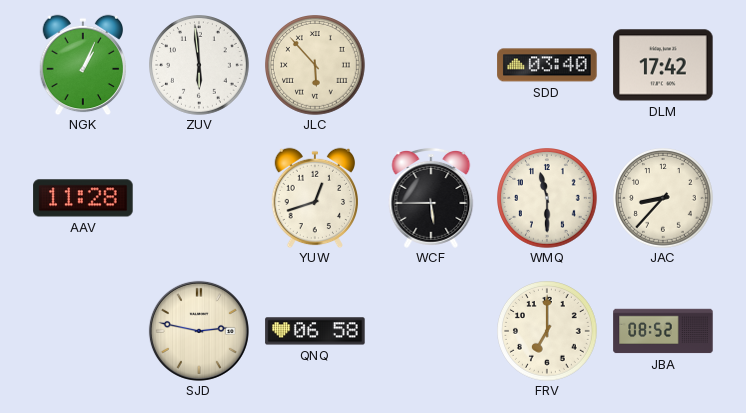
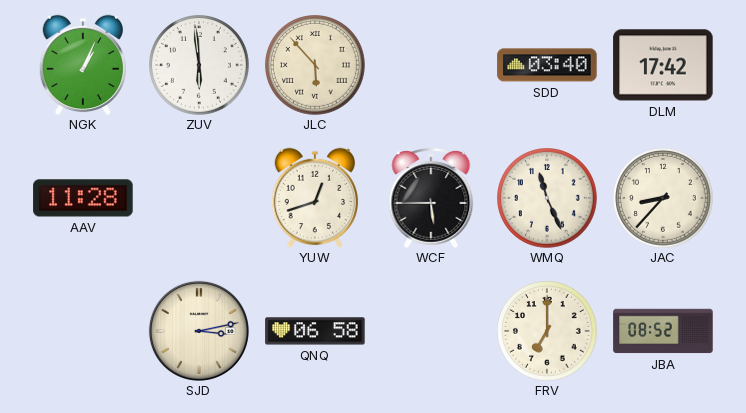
WMQ: 11:30 -> 11:26
SJD: 2:47 -> 3:13
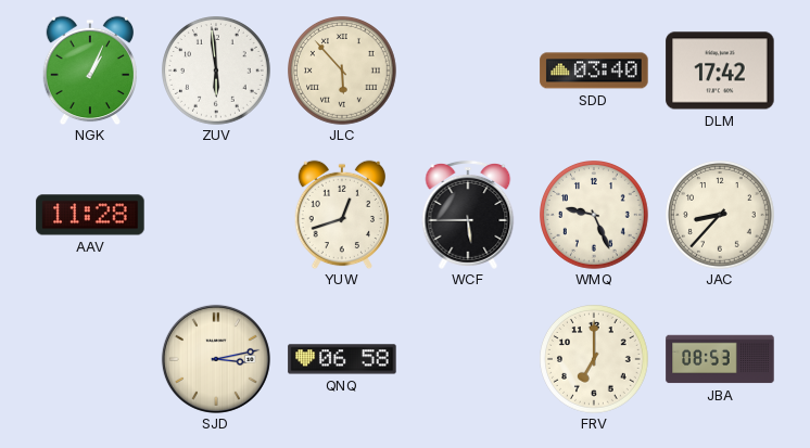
WMQ: 11:26 -> 9:26
JBA: 08:52 -> 08:53
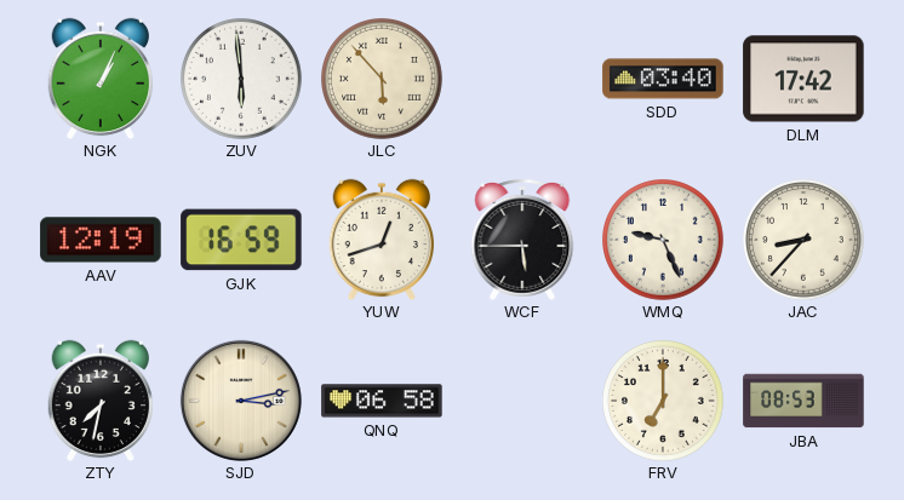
AAV: 11:28 -> 12:19
GJK: none -> 16:59
ZTY: none -> 7:32
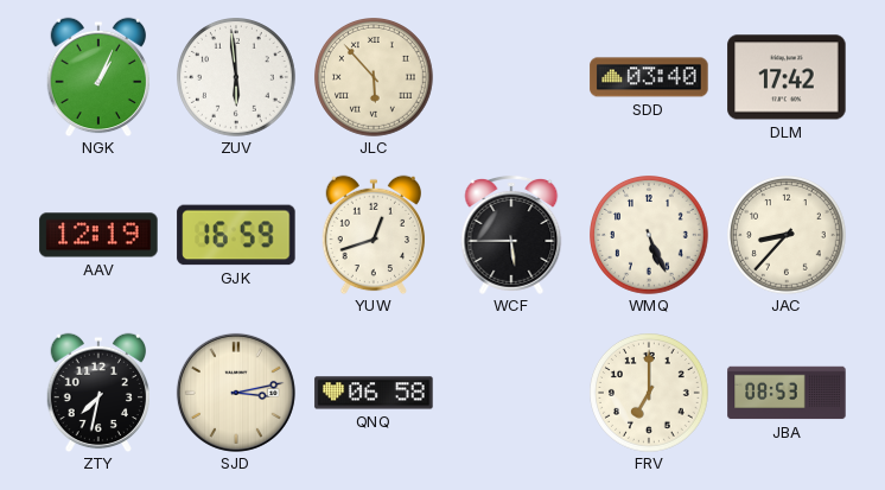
WMQ: 9:26 -> 5:26
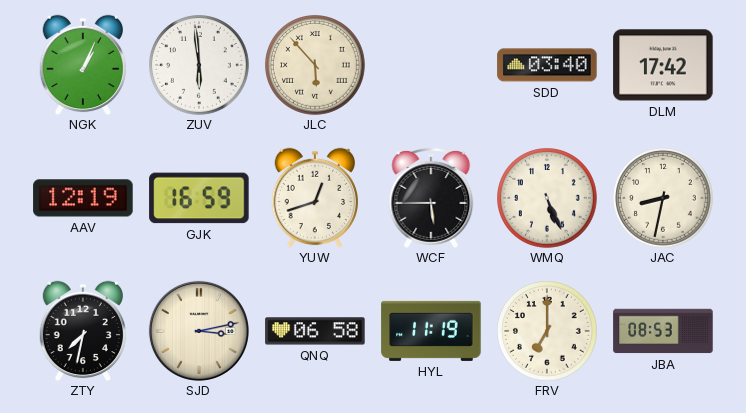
JAC: 8:37 -> 8:32
HYL: none -> 11:19
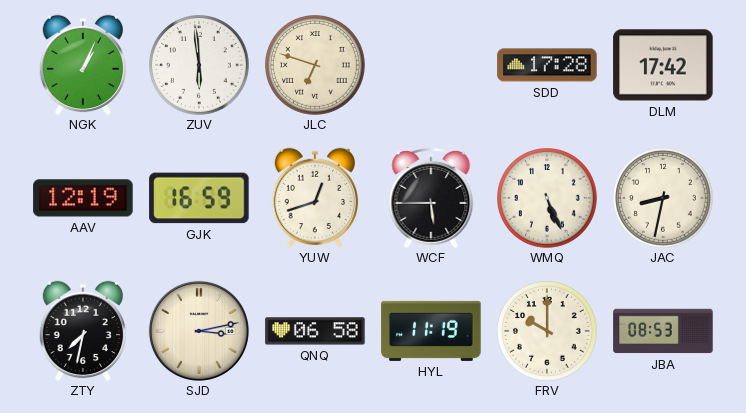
JLC: 5:53 -> 6:48
SDD: 03:40 -> 17:28
FRV: 7:00 -> 10:00
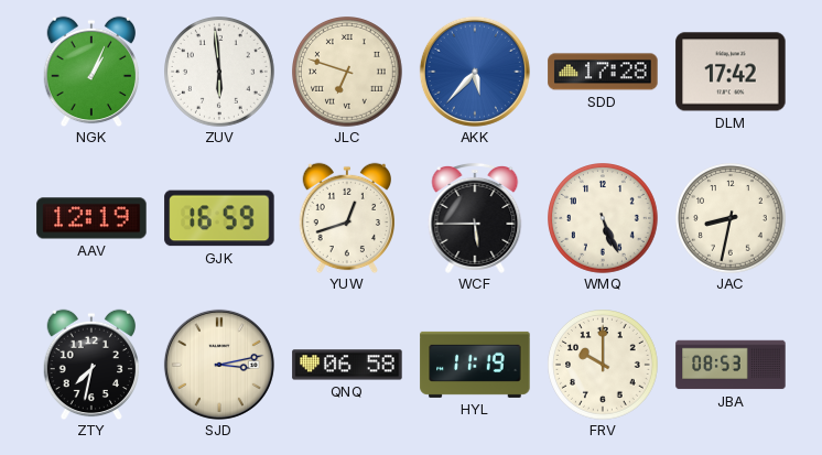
AKK: none -> 5:37
